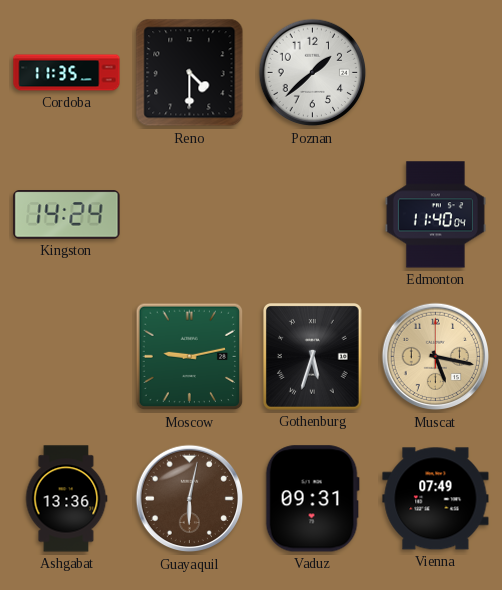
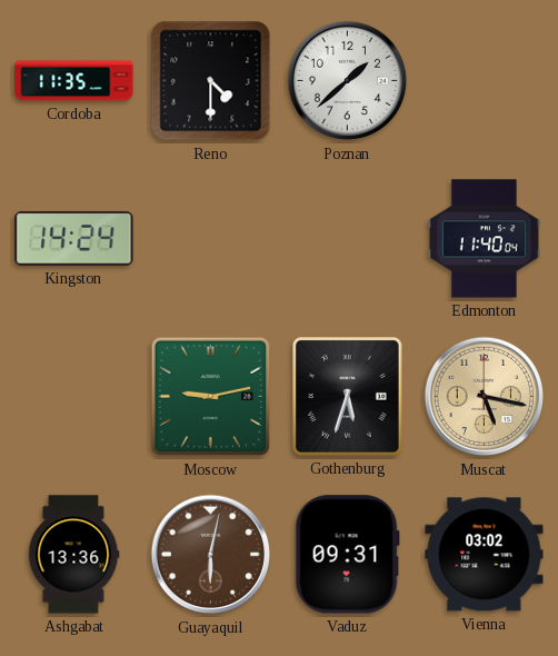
Vienna: 07:49 -> 03:02
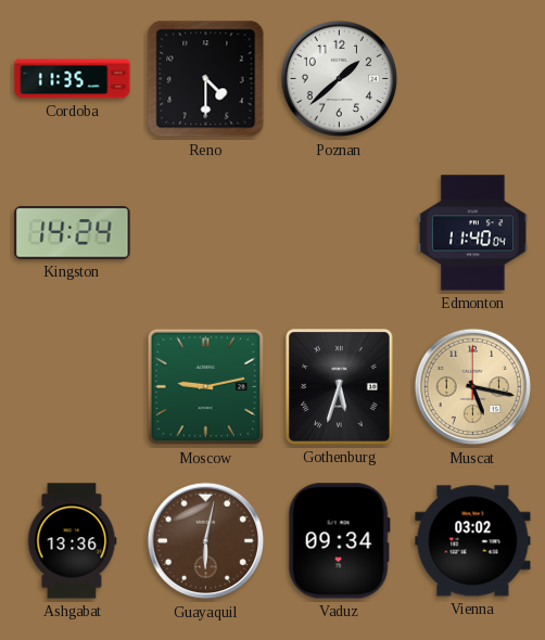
Vaduz: 09:31 -> 09:34
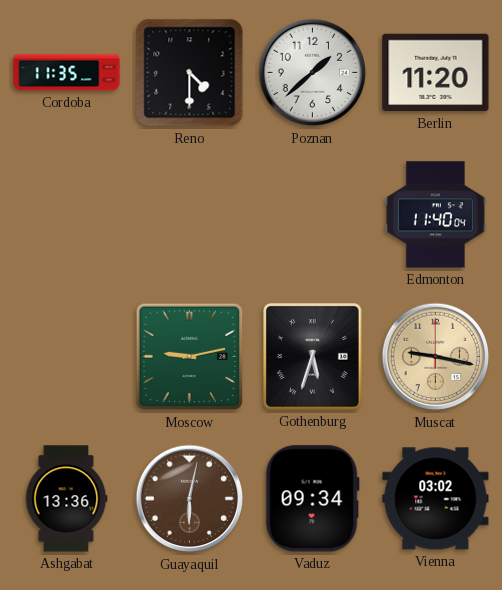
Berlin: none -> 11:20
Kingston: 14:24 -> none
Muscat: 5:17 -> 9:17
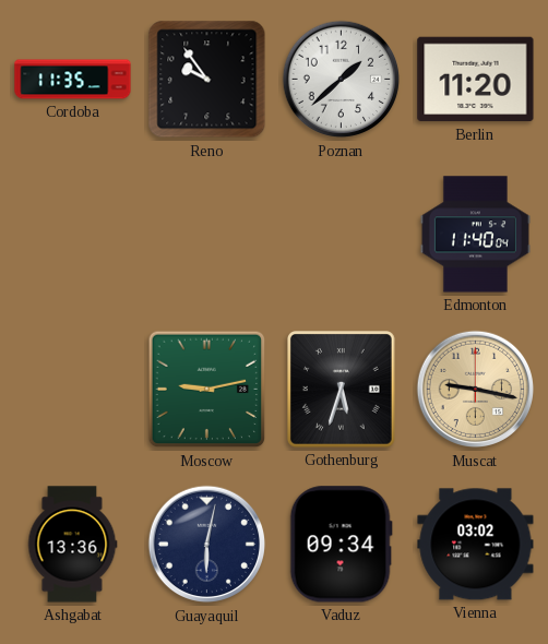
Reno: 4:30 -> 9:54
Guayaquil dial: brown -> navy
